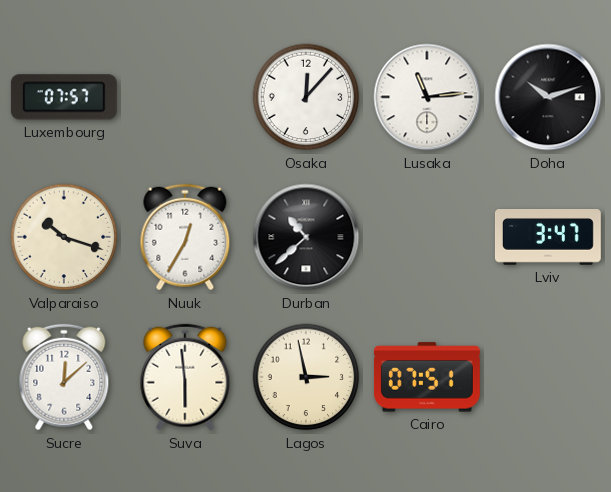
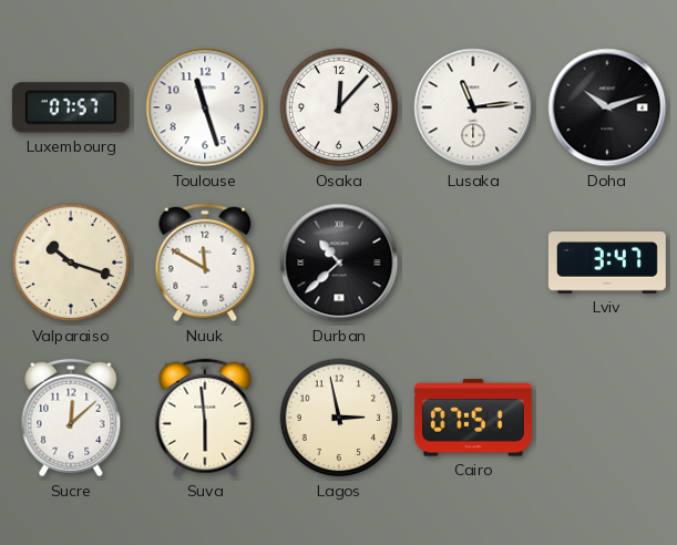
Toulouse: none -> 11:27
Nuuk: 12:35 -> 11:50
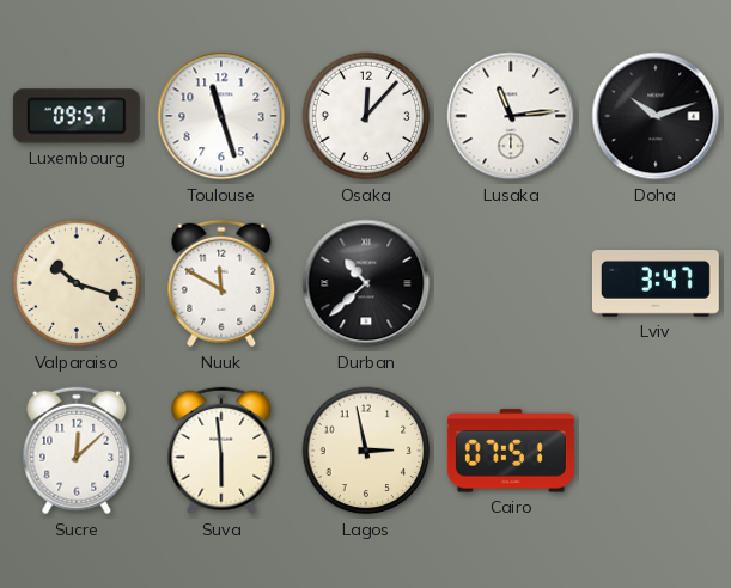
Luxembourg: 07:57 -> 09:57
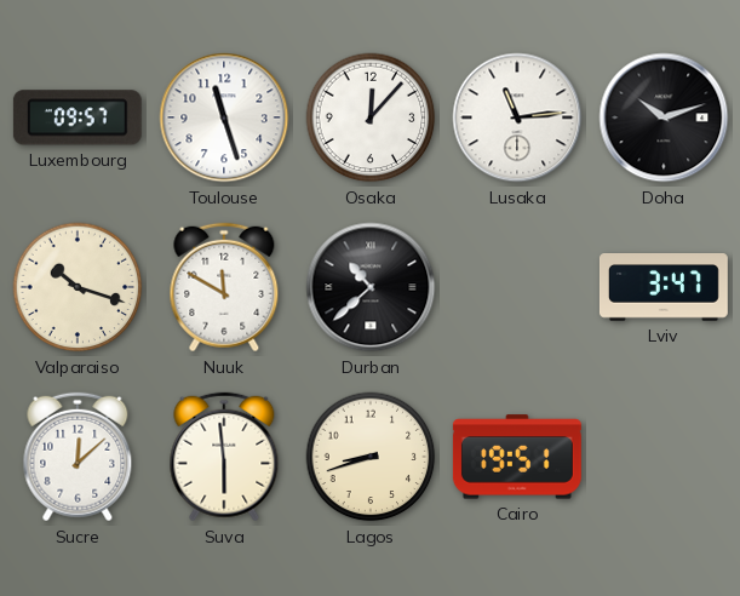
Lagos: 2:58 -> 8:42
Cairo: 07:51 -> 19:51
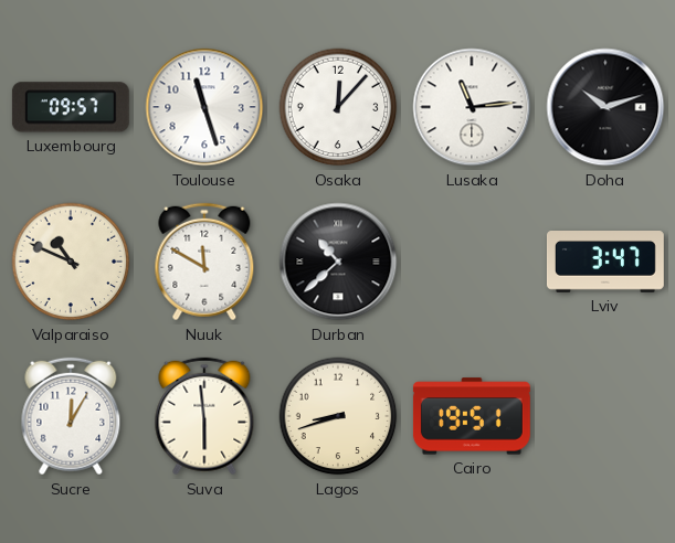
Valparaiso: 10:18 -> 10:49
Sucre: 12:08 -> 12:05
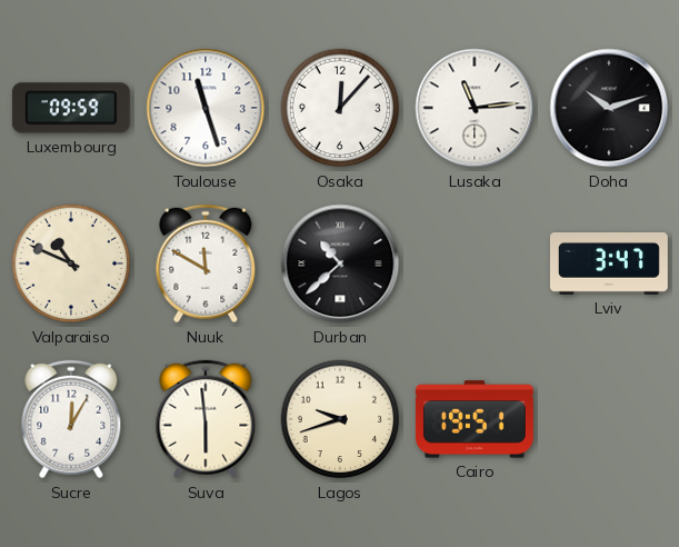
Luxembourg: 09:57 -> 09:59
Lagos: 8:42 -> 9:42
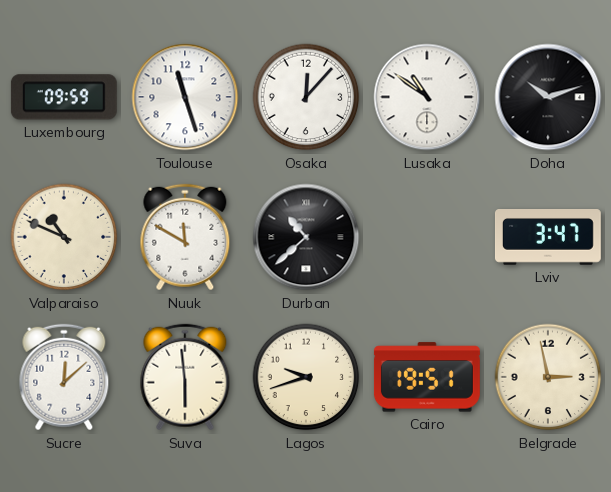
Lusaka: 11:14 -> 10:51
Sucre: 12:05 -> 12:08
Belgrade: none -> 2:58
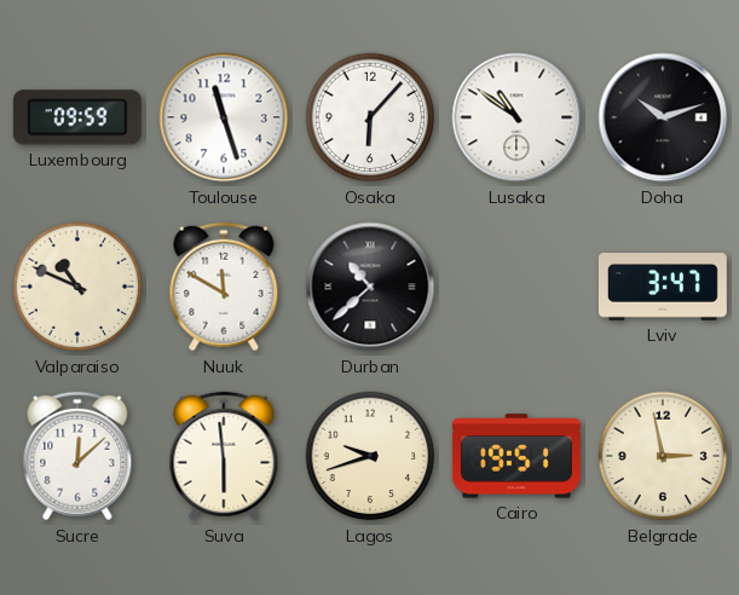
Osaka: 12:07 -> 6:07
